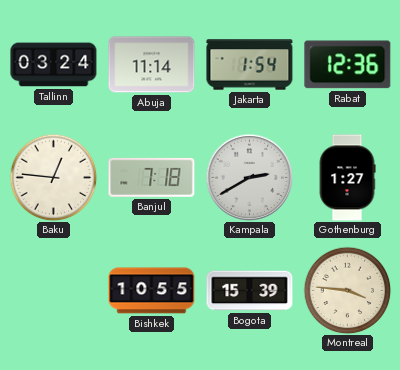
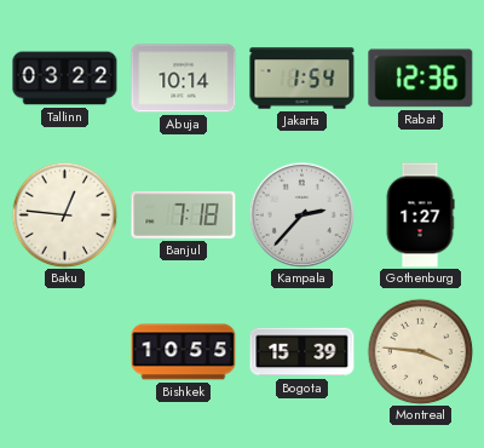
Tallinn: 03:24 -> 03:22
Abuja: 11:14 -> 10:14
Kampala: 2:40 -> 2:37
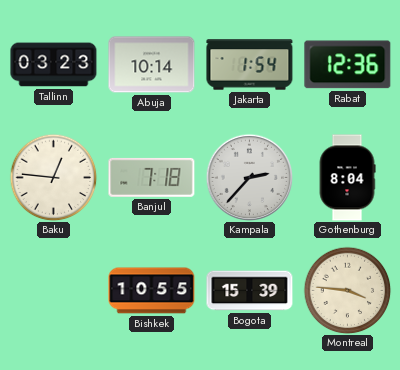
Tallinn: 03:22 -> 03:23
Gothenburg: 1:27 -> 8:04
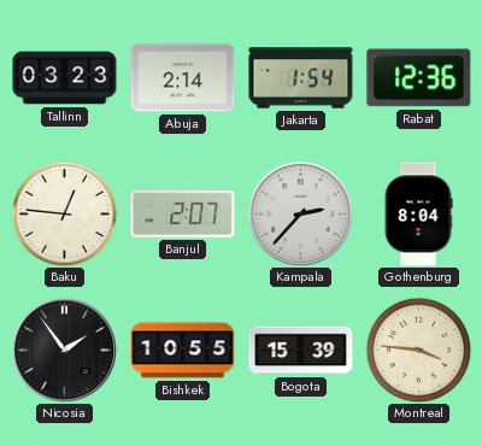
Abuja: 10:14 -> 2:14
Banjul: 7:18 -> 2:07
Nicosia: none -> 1:54
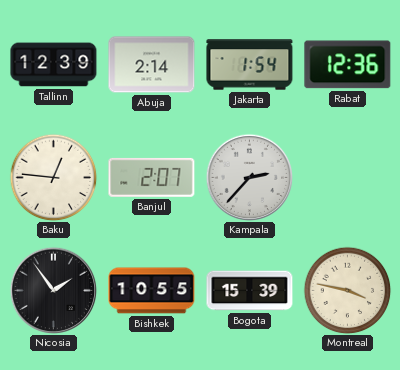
Tallinn: 03:23 -> 12:39
Gothenburg: 8:04 -> none
Montreal: 3:46 -> 3:47
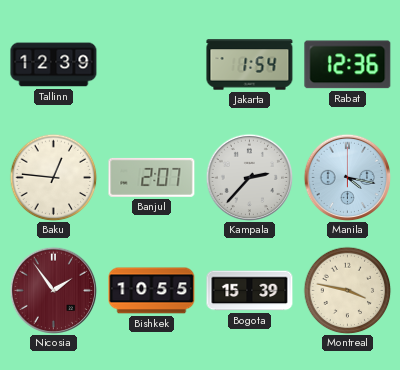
Abuja: 2:14 -> none
Manila: none -> 4:17
Nicosia dial: black -> burgundy
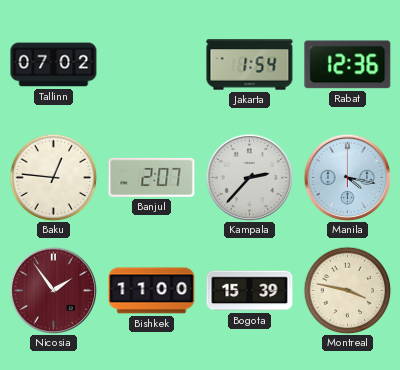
Tallinn: 12:39 -> 07:02
Bishkek: 10:55 -> 11:00
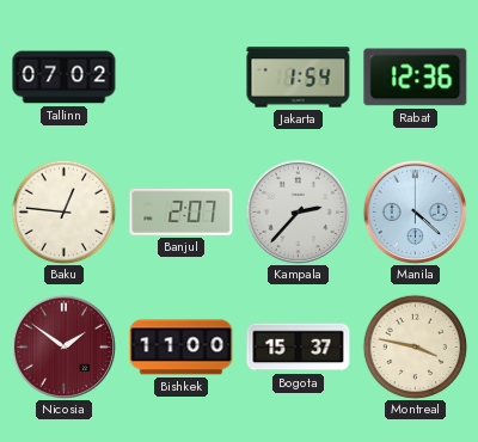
Manila: 4:17 -> 4:22
Nicosia: 1:54 -> 1:51
Bogota: 15:39 -> 15:37
